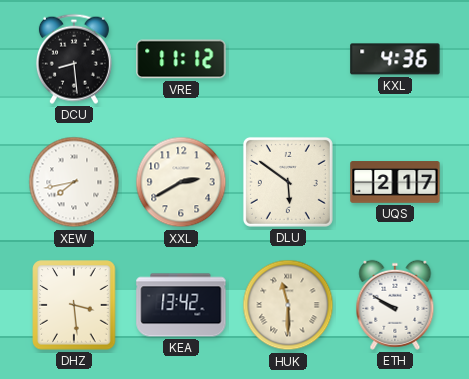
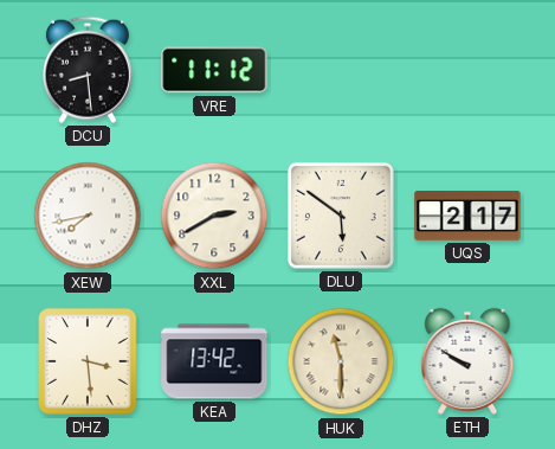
KXL: 4:36 -> none
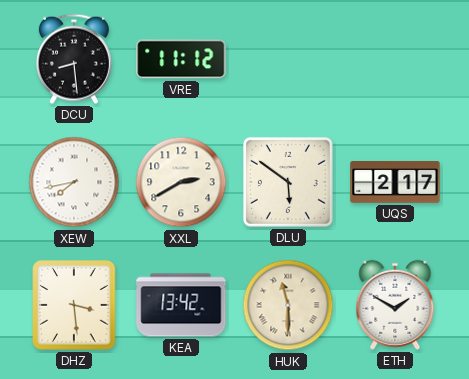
ETH: 9:50 -> 1:50
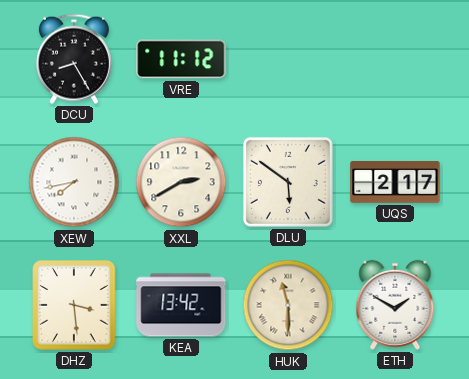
DCU: 8:29 -> 8:25
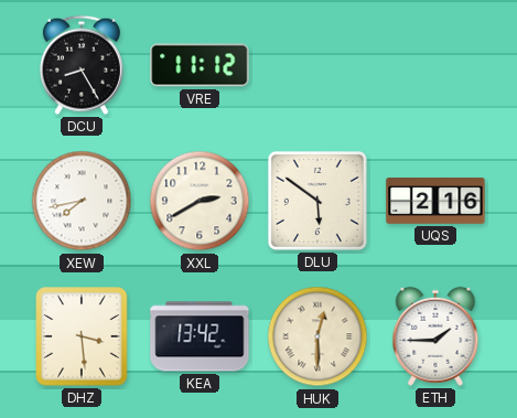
UQS: 2:17 -> 2:16
HUK: 11:30 -> 12:30
ETH: 1:50 -> 1:45
